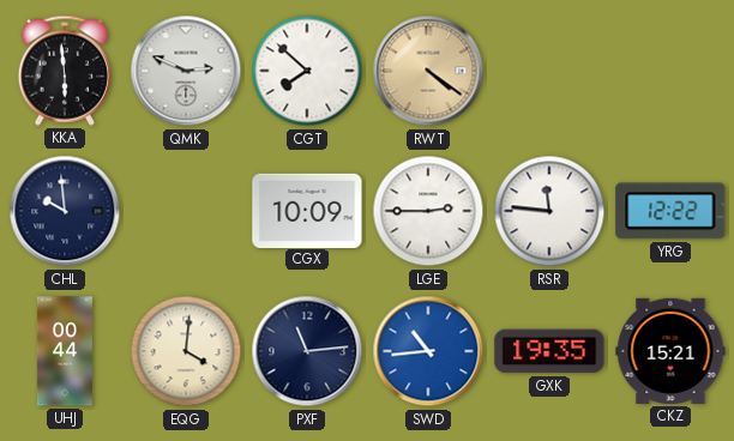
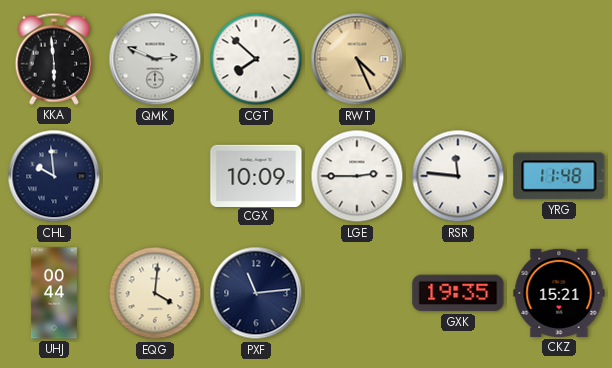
RWT: 4:21 -> 4:26
YRG: 12:22 -> 11:48
SWD: 10:44 -> none
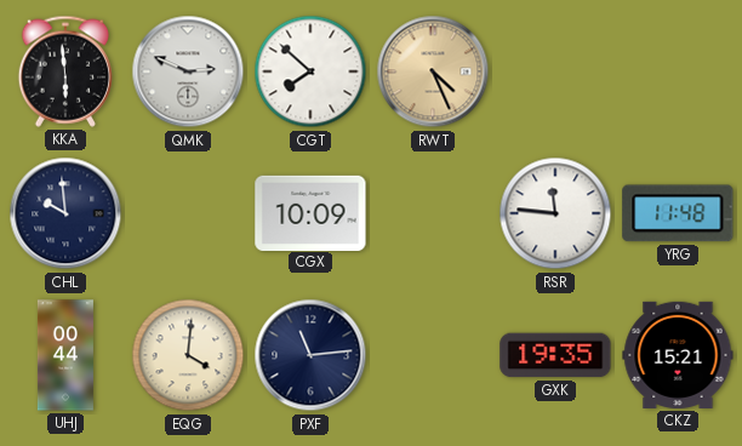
LGE: 2:45 -> none
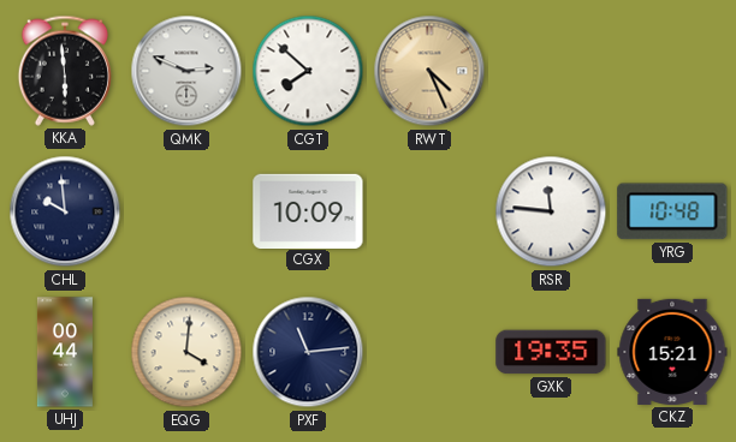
YRG: 11:48 -> 10:48
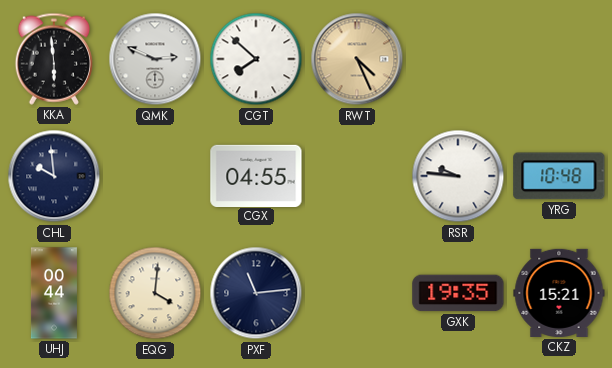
CGX: 10:09 -> 04:55
RSR: 11:46 -> 9:46
